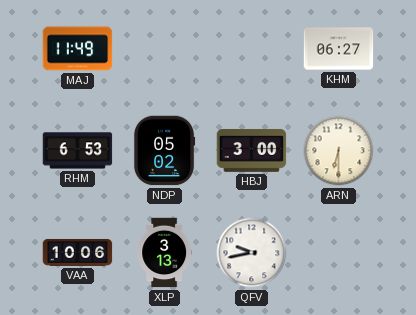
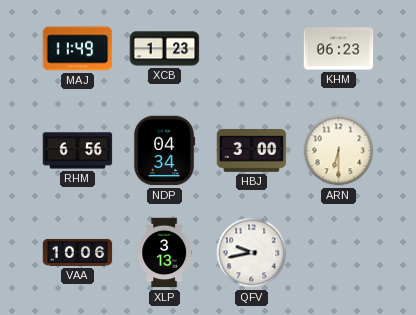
XCB: none -> 1:23
KHM: 06:27 -> 06:23
RHM: 6:53 -> 6:56
NDP: 05:02 -> 04:34
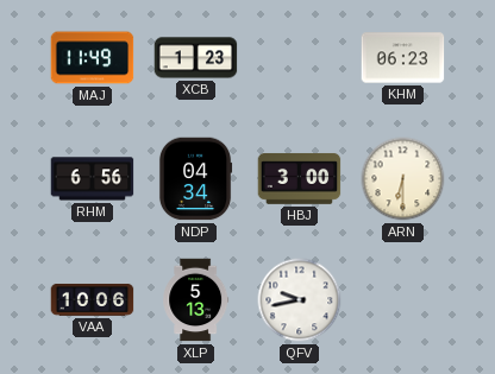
XLP: 3:13 -> 5:13
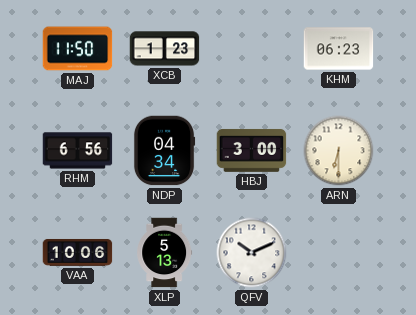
MAJ: 11:49 -> 11:50
QFV: 9:43 -> 10:11
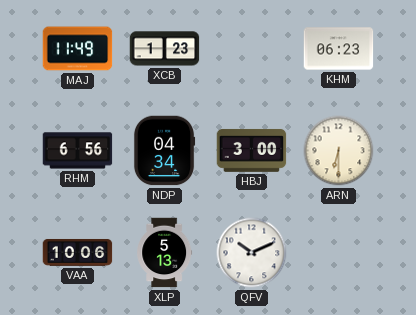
MAJ: 11:50 -> 11:49
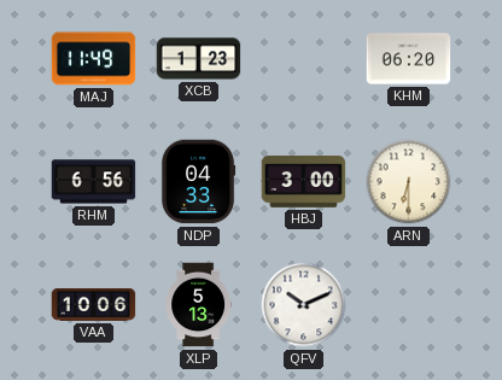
KHM: 06:23 -> 06:20
NDP: 04:34 -> 04:33
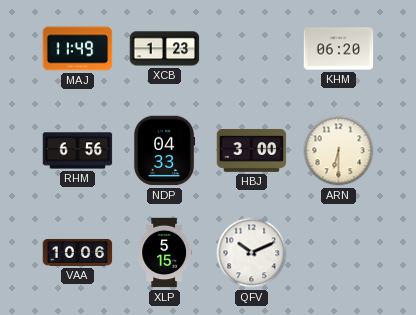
XLP: 5:13 -> 5:15
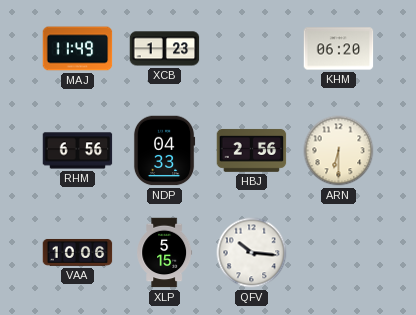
HBJ: 3:00 -> 2:56
QFV: 10:11 -> 10:16
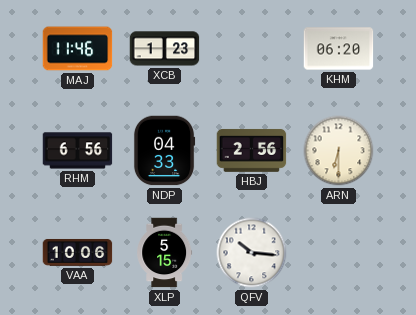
MAJ: 11:49 -> 11:46
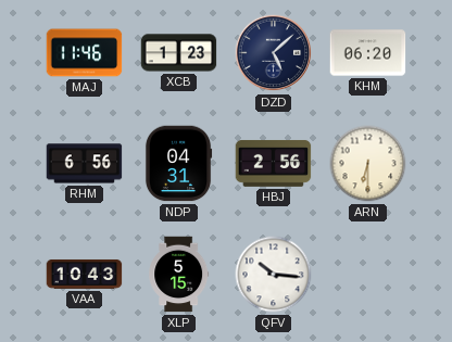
DZD: none -> 5:08
NDP: 04:33 -> 04:31
VAA: 10:06 -> 10:43
